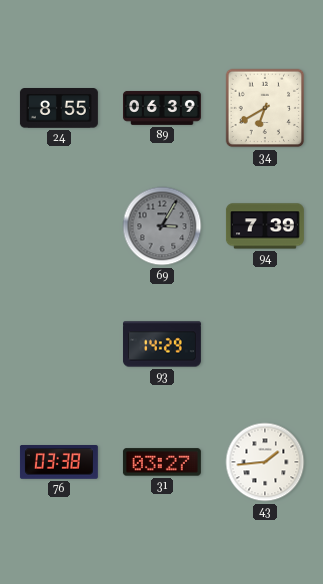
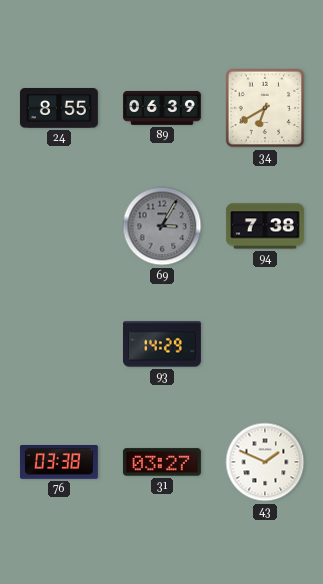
94: 7:39 -> 7:38
43: 1:44 -> 1:49
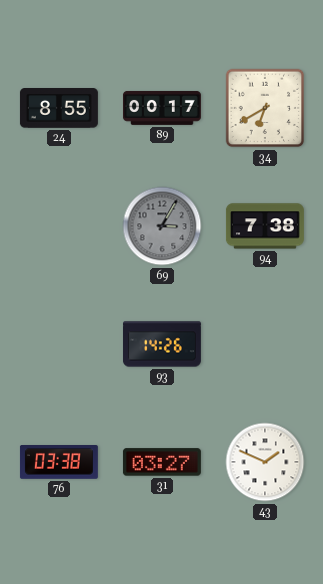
89: 06:39 -> 00:17
93: 14:29 -> 14:26
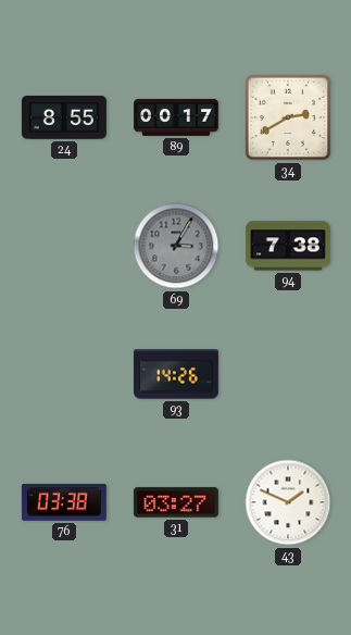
34: 6:40 -> 2:40
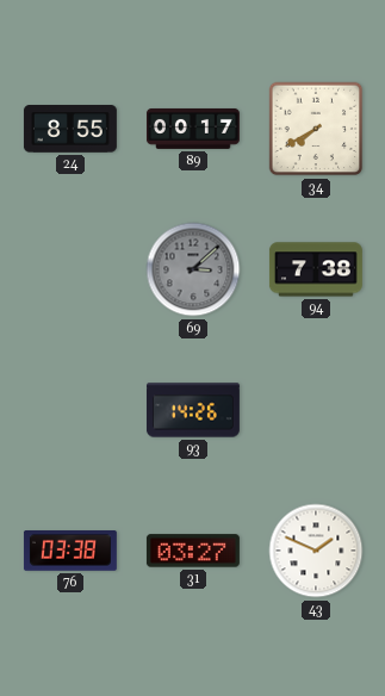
34: 2:40 -> 7:40
69: 3:05 -> 3:08
